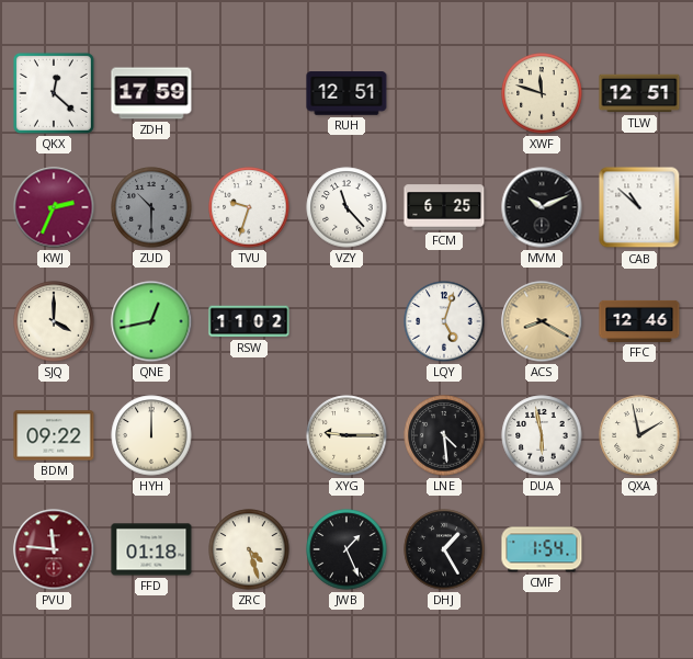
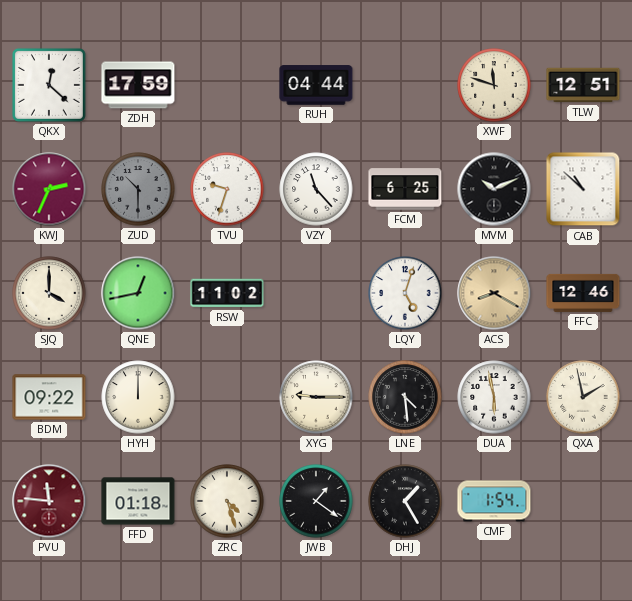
RUH: 12:51 -> 04:44
JWB: 1:26 -> 1:21
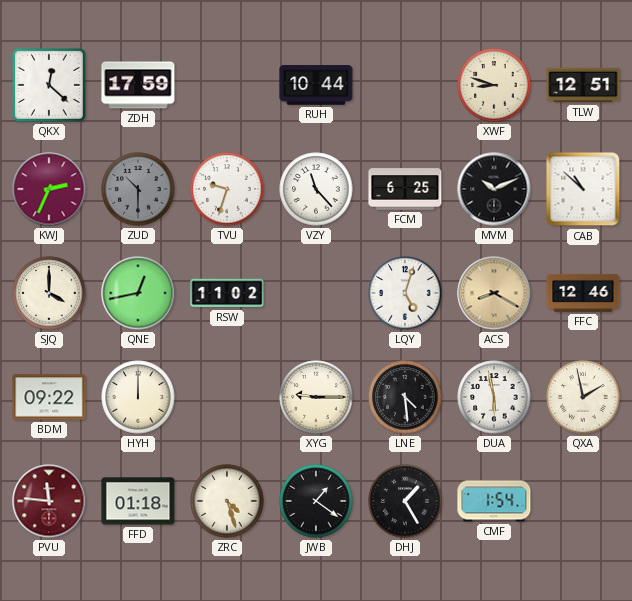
RUH: 04:44 -> 10:44
XWF: 11:48 -> 8:48
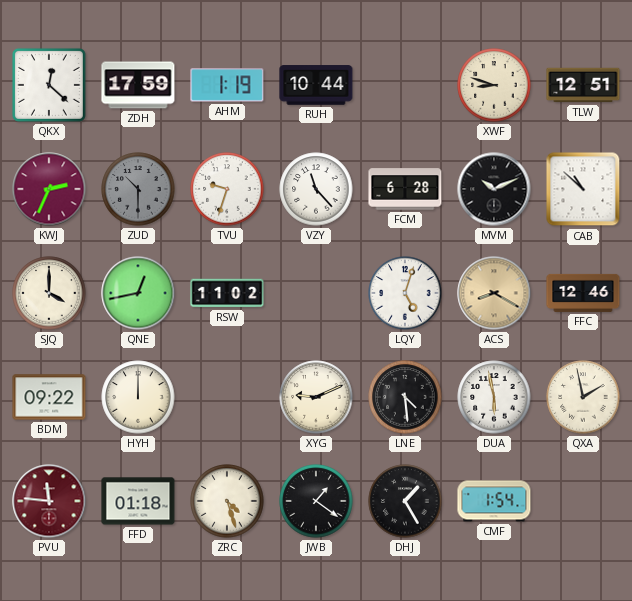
AHM: none -> 1:19
FCM: 6:25 -> 6:28
XYG: 9:15 -> 9:11
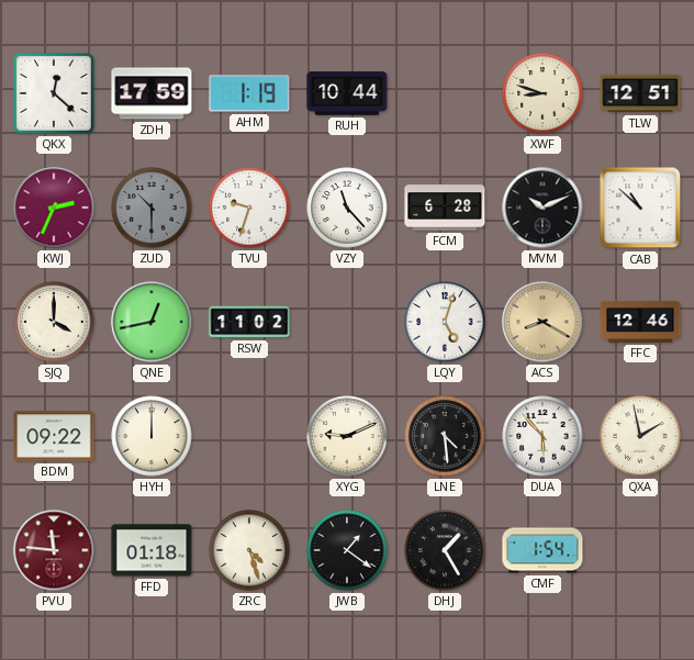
DUA: 5:58 -> 5:53
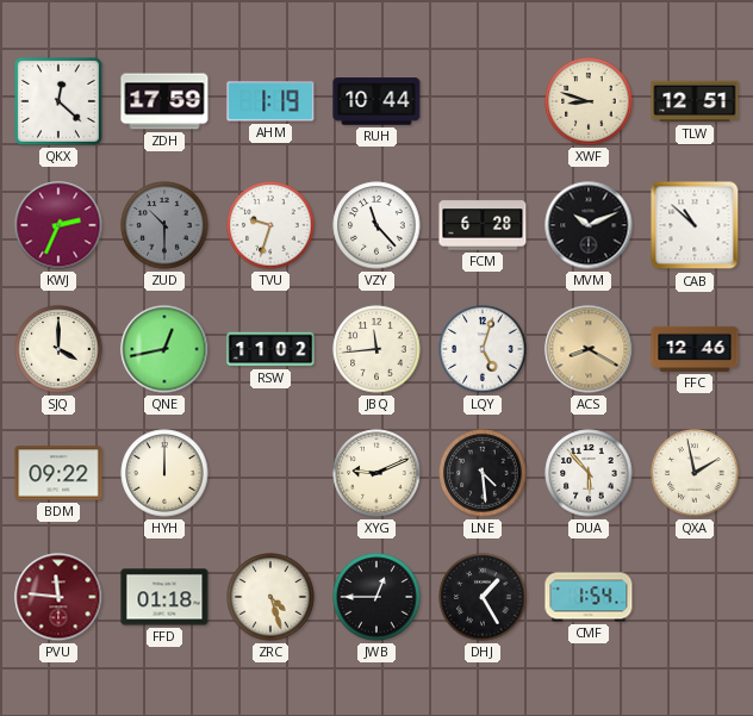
JBQ: none -> 11:44
JWB: 1:21 -> 12:45
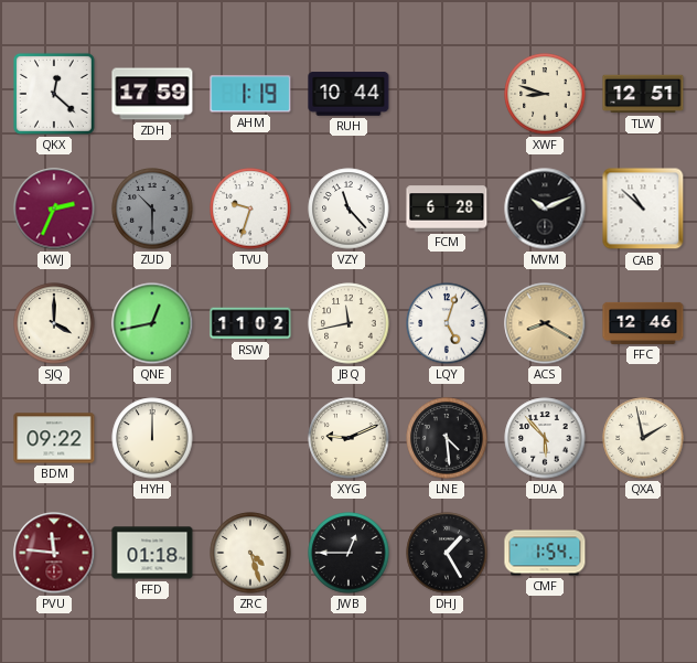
JBQ: 11:44 -> 11:43
